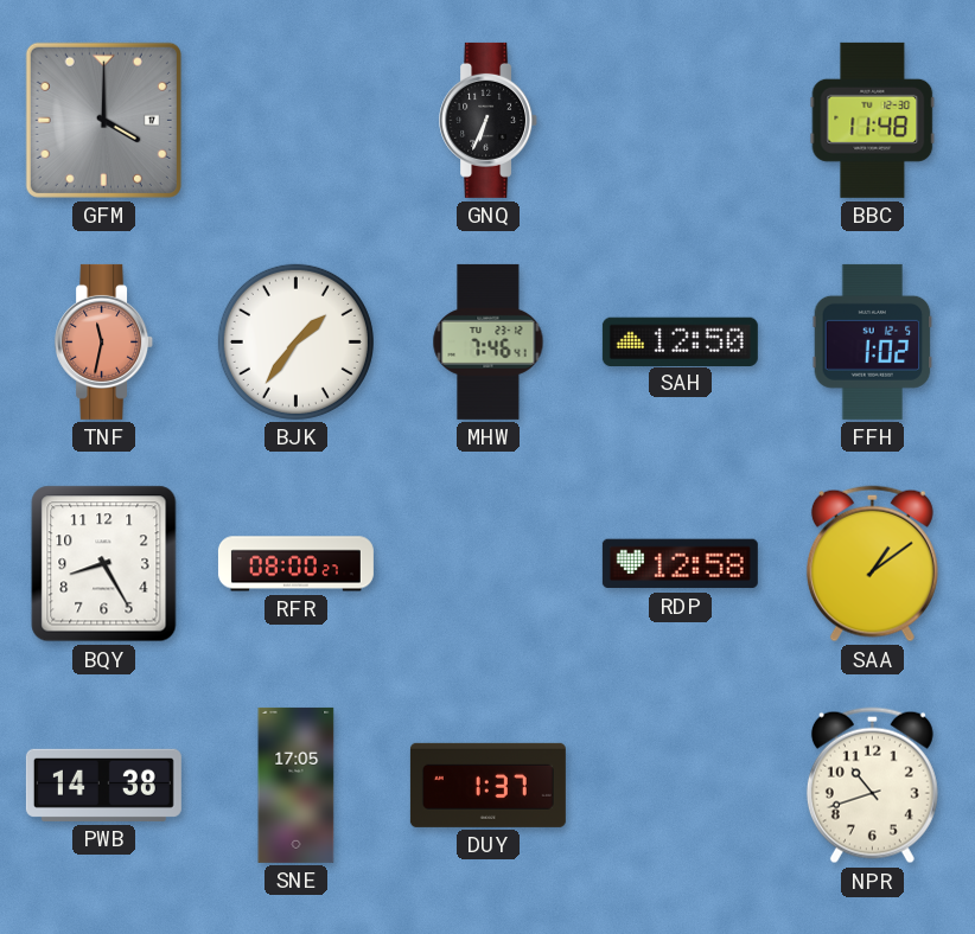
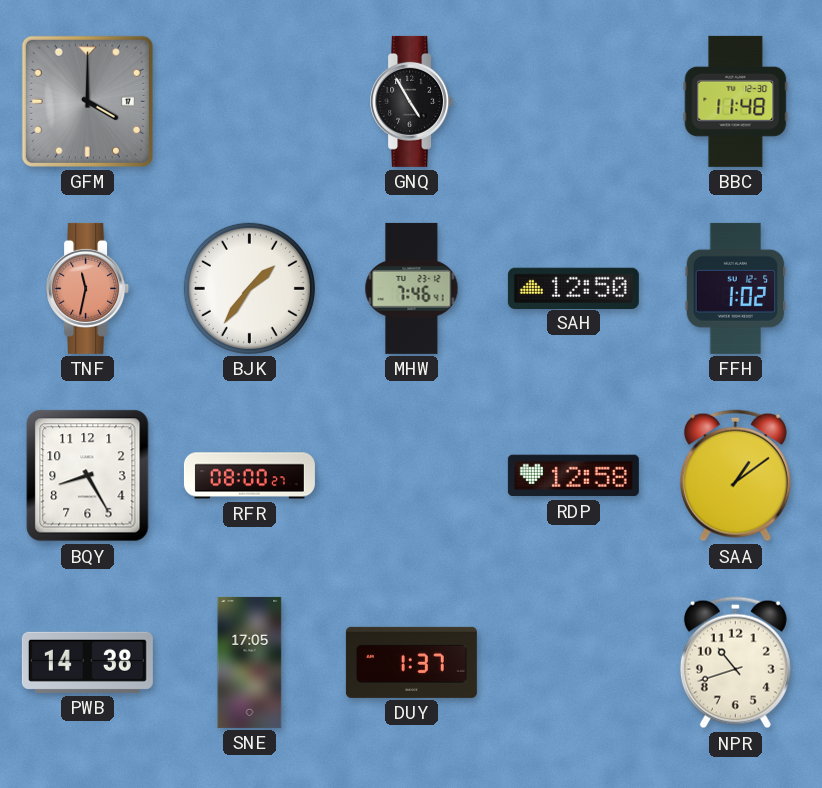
GNQ: 6:34 -> 4:55
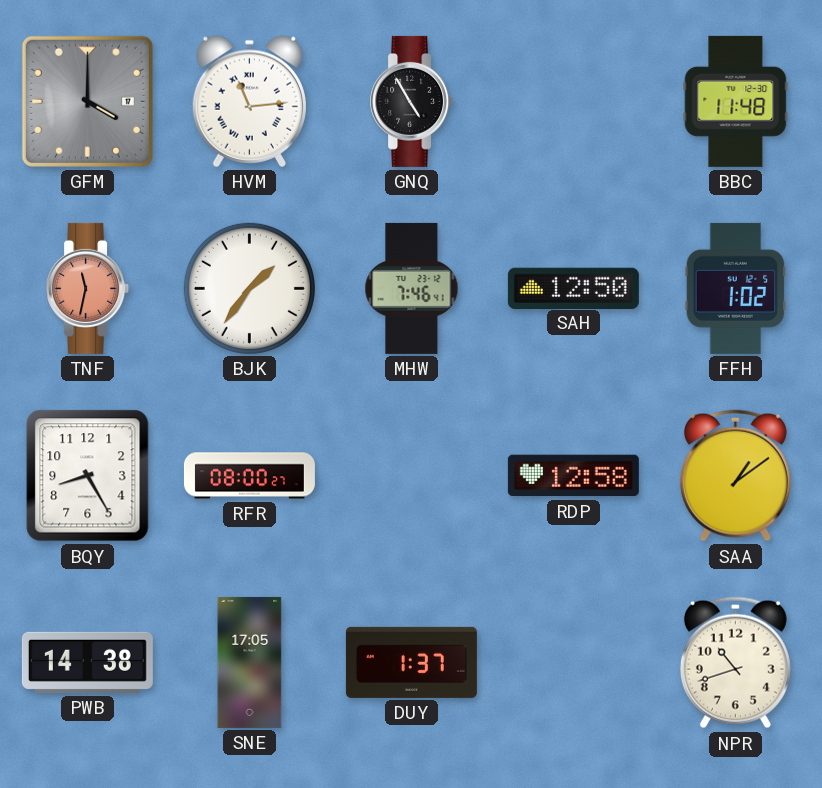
HVM: none -> 11:14
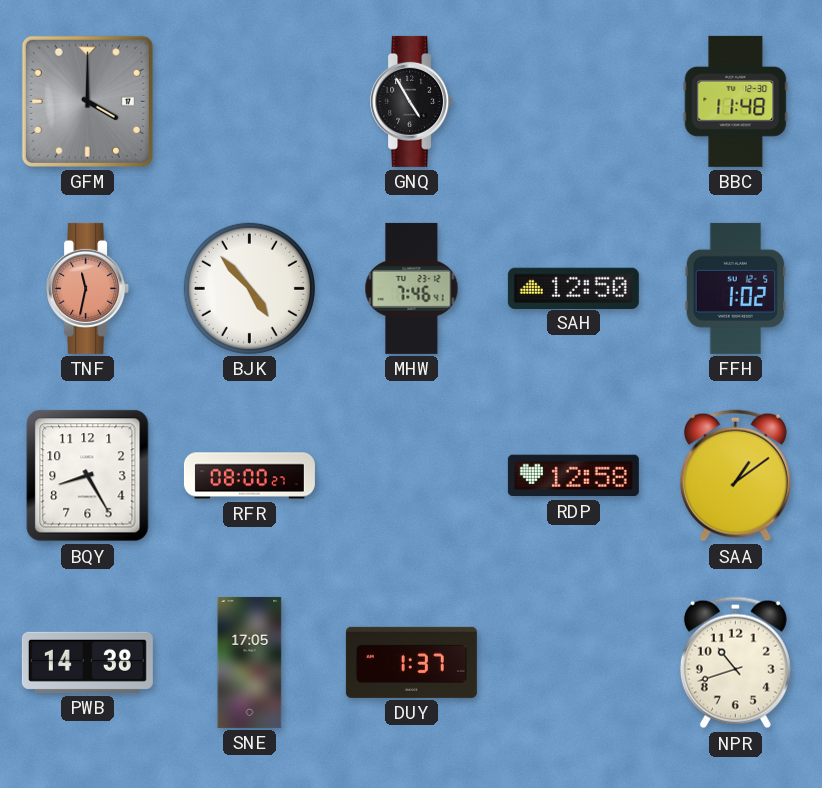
HVM: 11:14 -> none
BJK: 1:36 -> 4:53
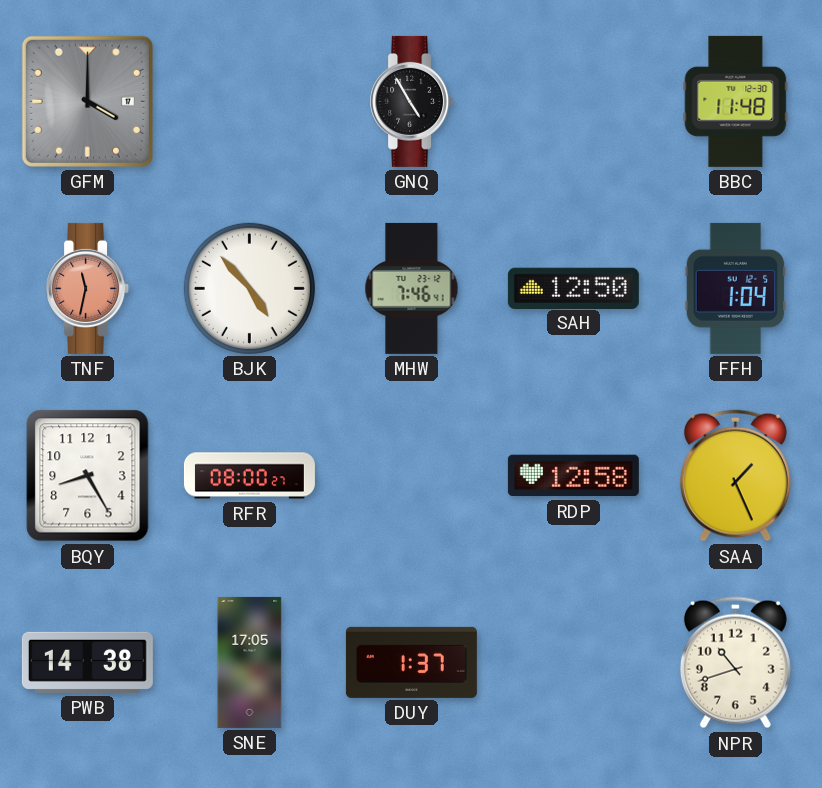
FFH: 1:02 -> 1:04
SAA: 1:09 -> 1:26
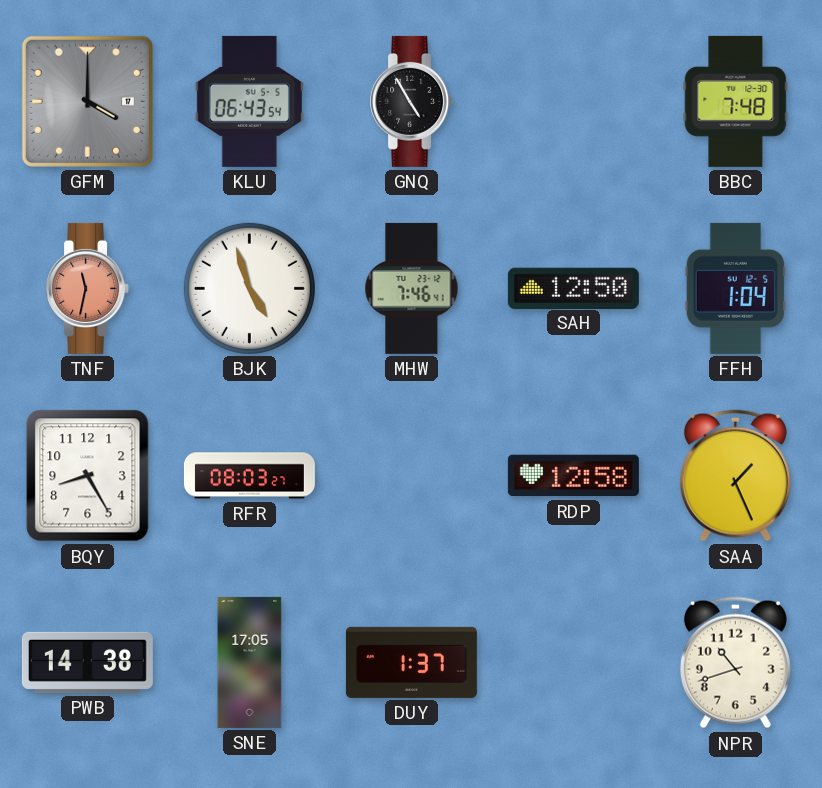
KLU: none -> 06:43
BBC: 11:48 -> 7:48
BJK: 4:53 -> 4:57
RFR: 08:00 -> 08:03
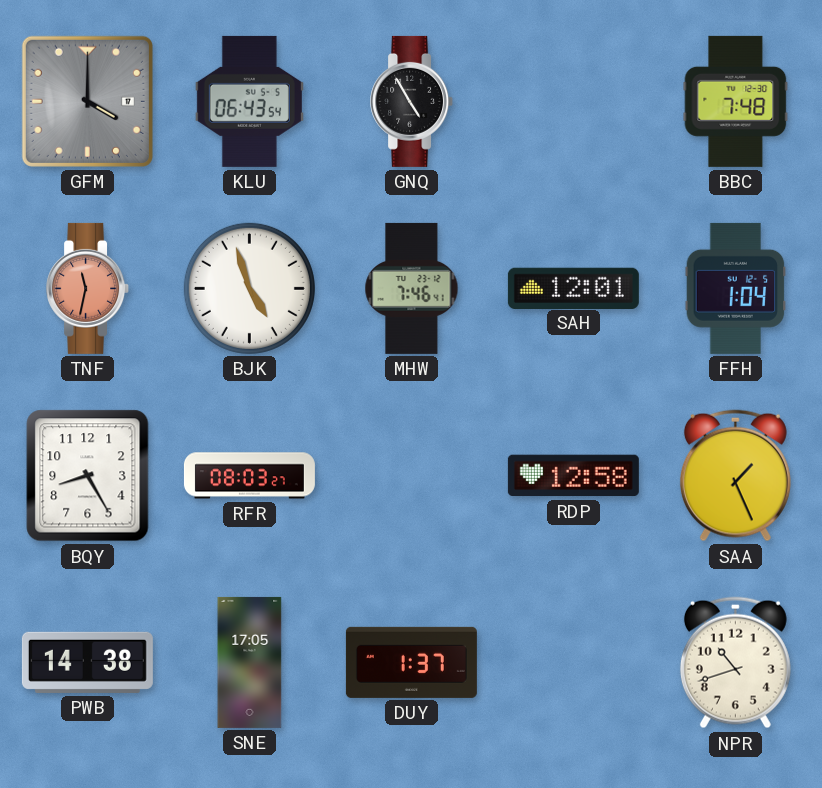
SAH: 12:50 -> 12:01
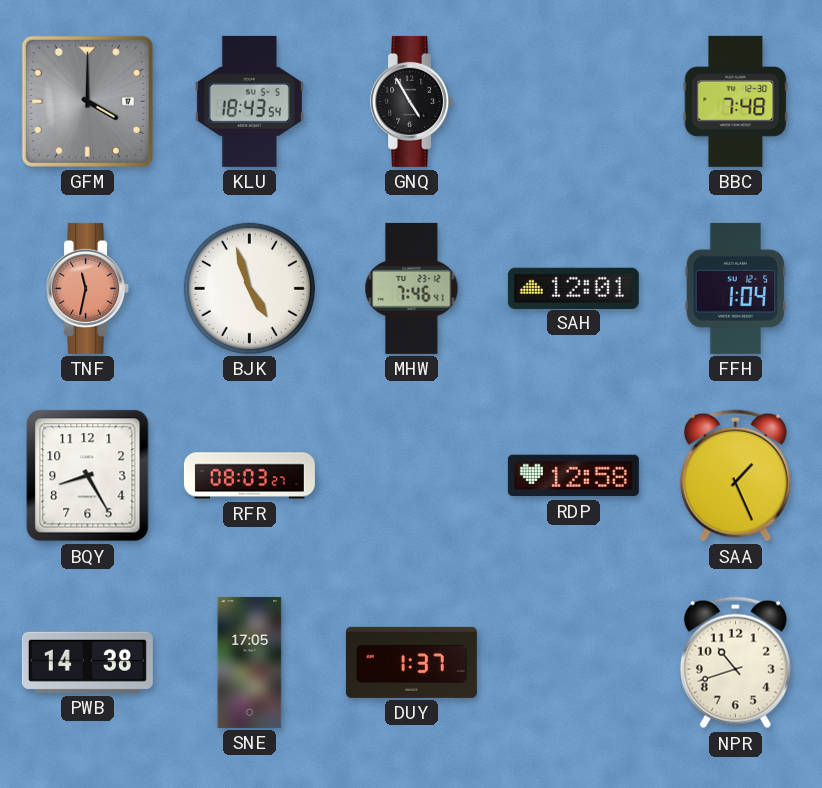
KLU: 06:43 -> 18:43
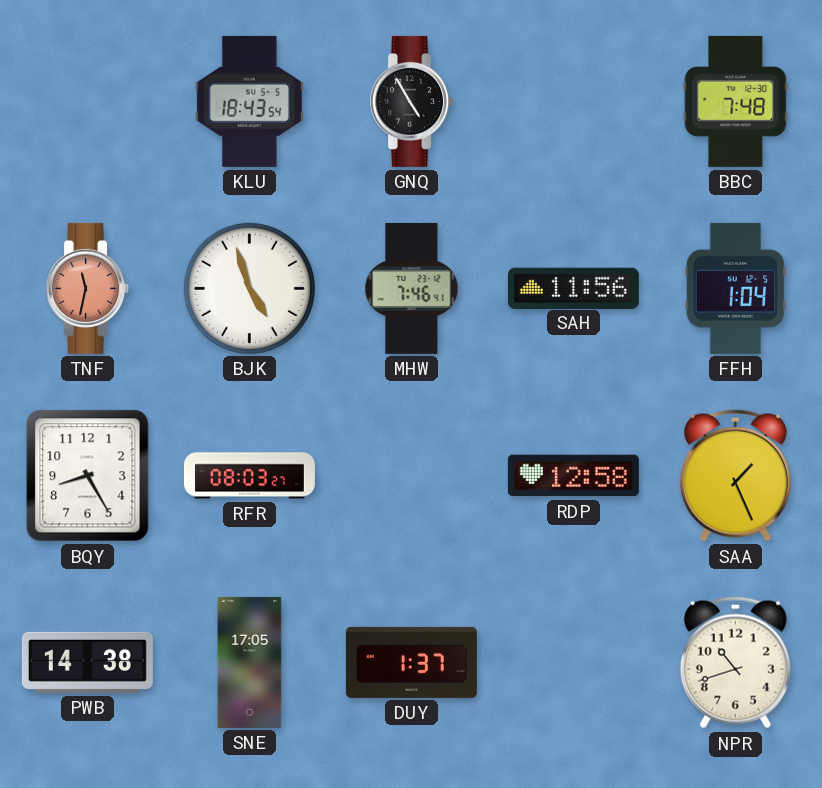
GFM: 4:00 -> none
SAH: 12:01 -> 11:56
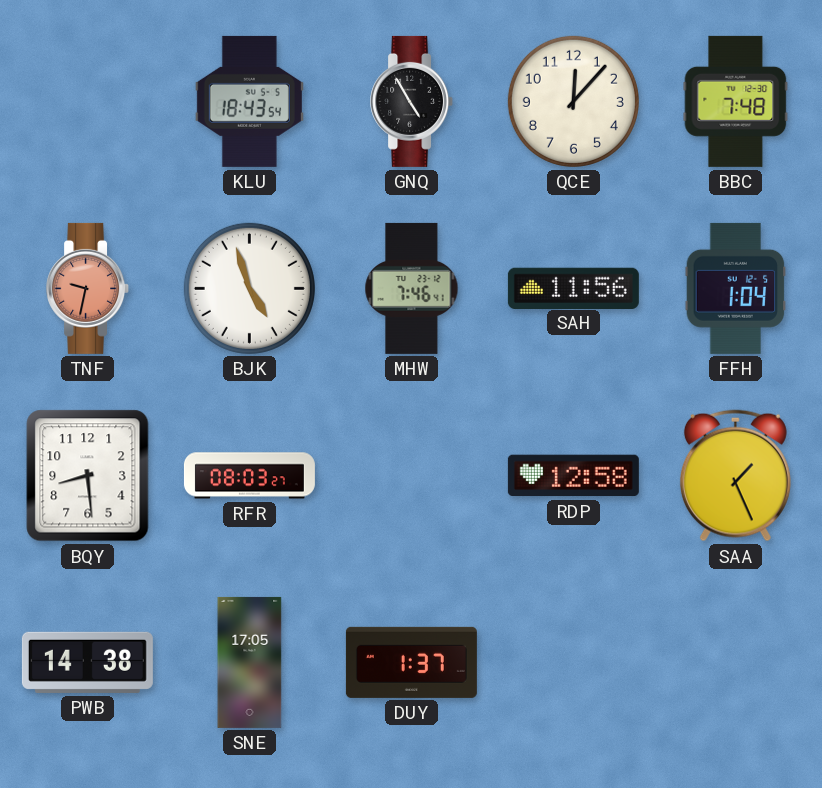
QCE: none -> 12:07
TNF: 11:32 -> 9:32
BQY: 8:25 -> 8:29
NPR: 10:42 -> none
